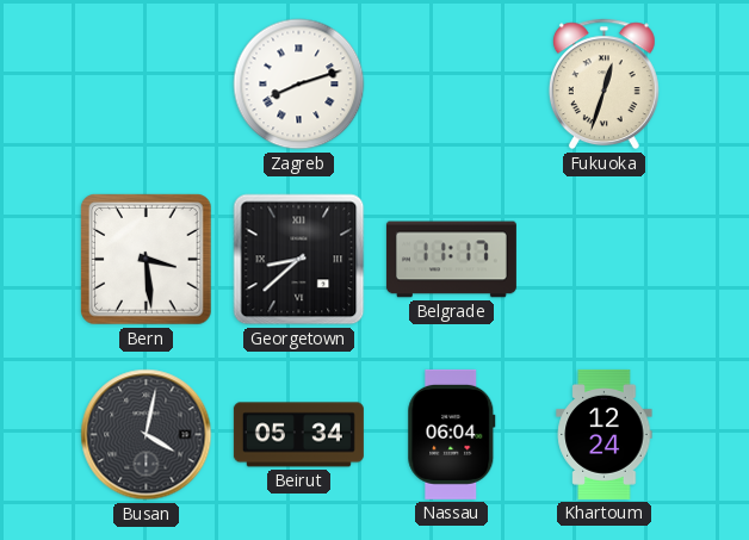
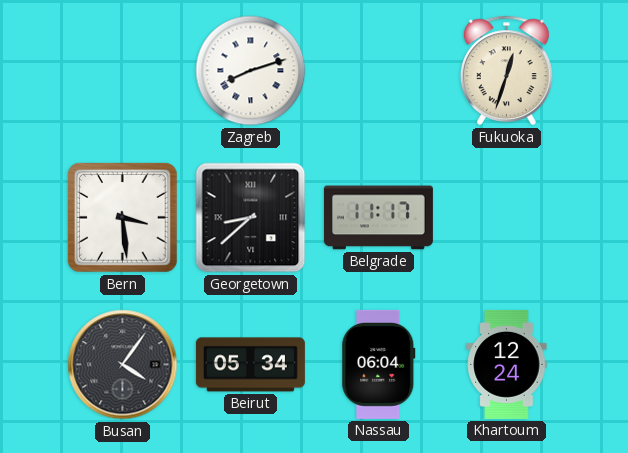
Busan: 4:02 -> 4:06
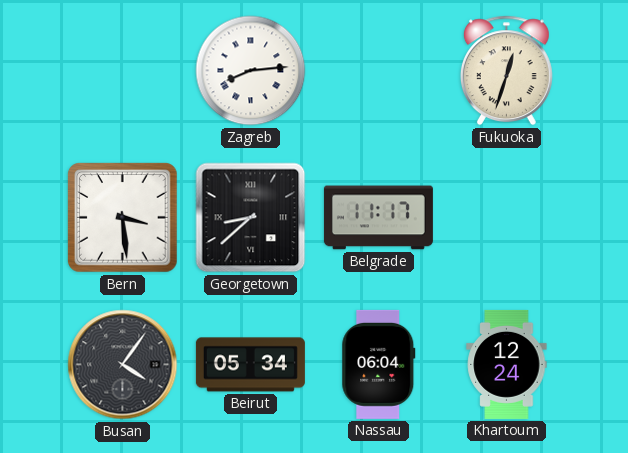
Zagreb: 8:12 -> 8:14
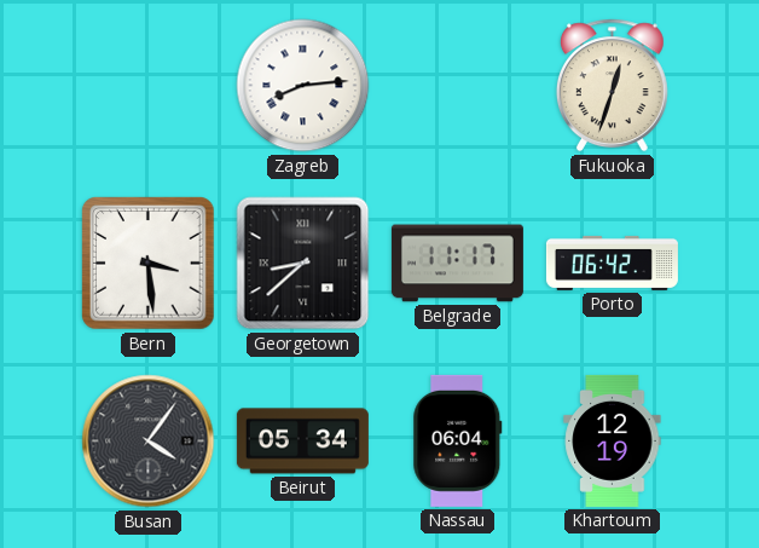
Porto: none -> 06:42
Khartoum: 12:24 -> 12:19
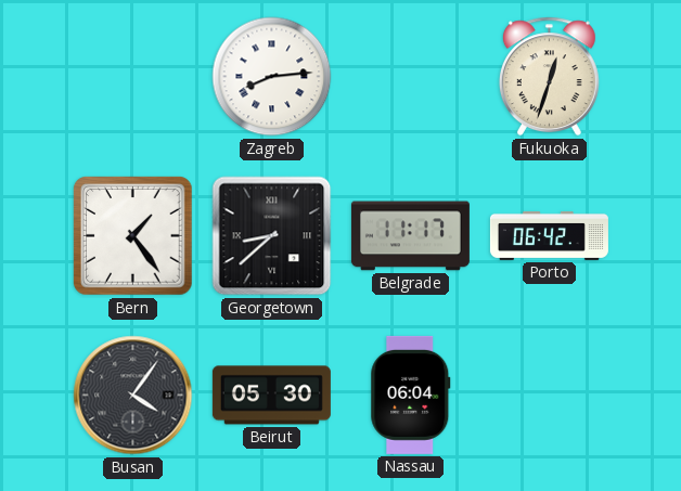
Bern: 3:29 -> 1:24
Beirut: 05:34 -> 05:30
Khartoum: 12:19 -> none
